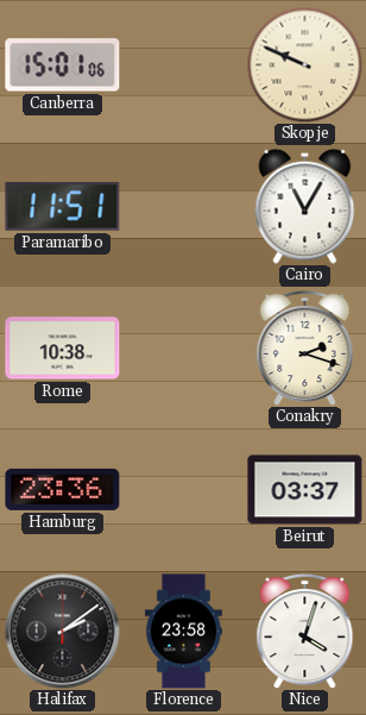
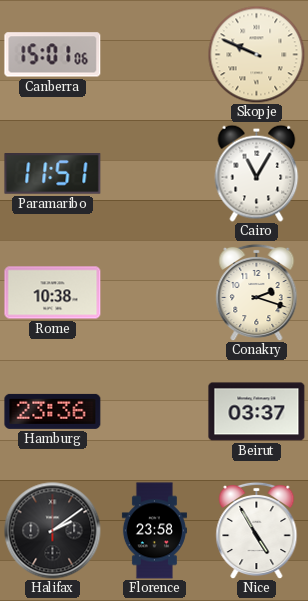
Nice: 4:03 -> 4:55
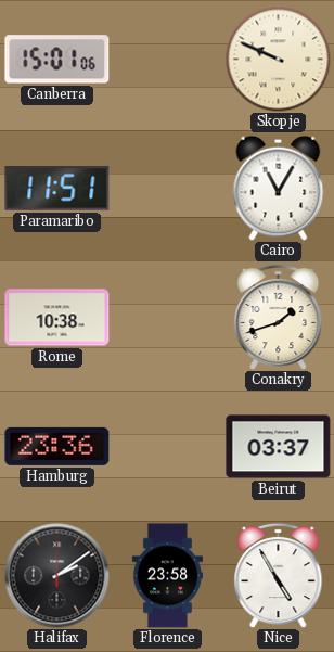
Conakry: 2:18 -> 1:42
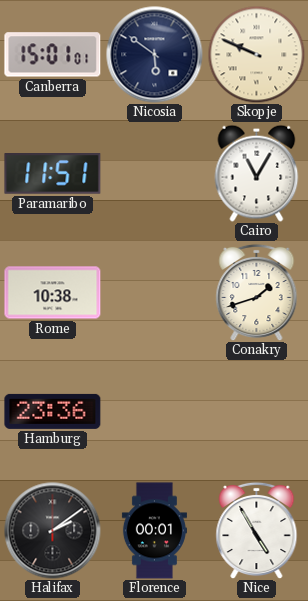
Canberra: 15:01:06 -> 15:01:01
Nicosia: none -> 5:51
Beirut: 03:37 -> none
Florence: 23:58 -> 00:01
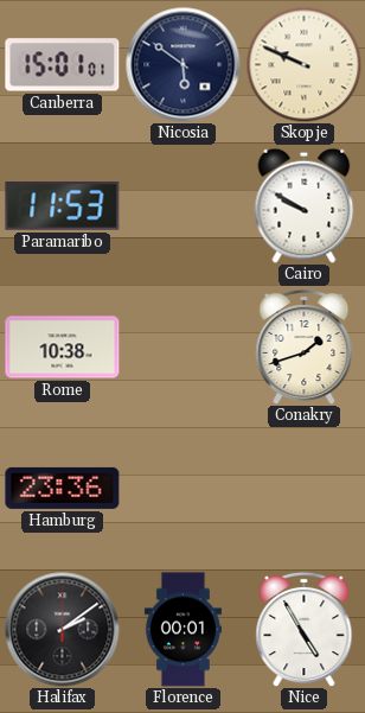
Paramaribo: 11:51 -> 11:53
Cairo: 11:05 -> 9:50
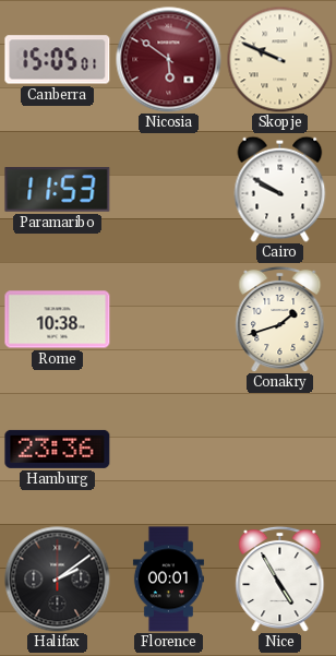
Canberra: 15:01 -> 15:05
Nicosia dial: navy -> burgundy
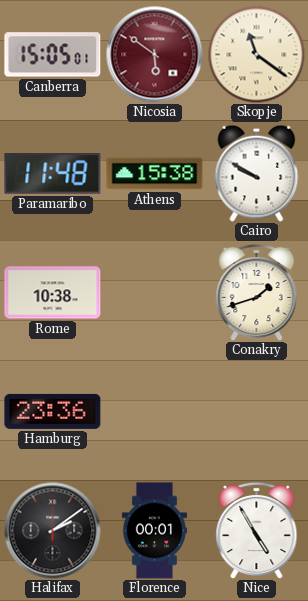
Skopje: 9:49 -> 11:21
Paramaribo: 11:53 -> 11:48
Athens: none -> 15:38
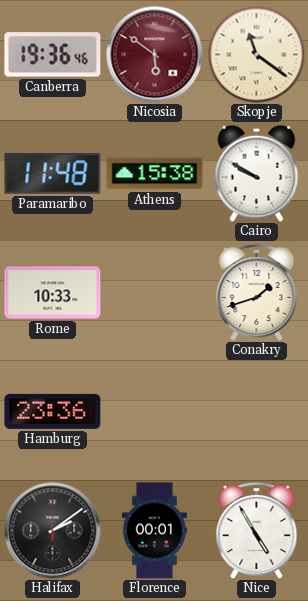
Canberra: 15:05 -> 19:36
Rome: 10:38 -> 10:33
